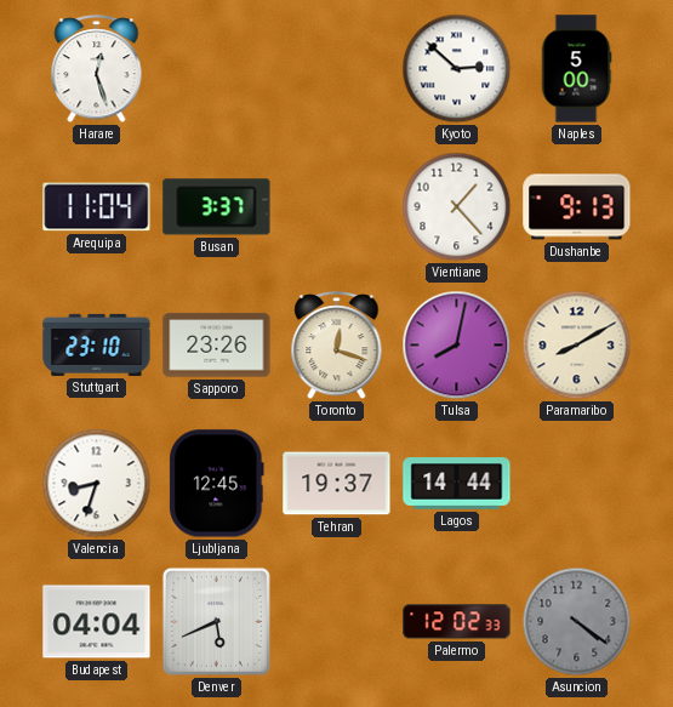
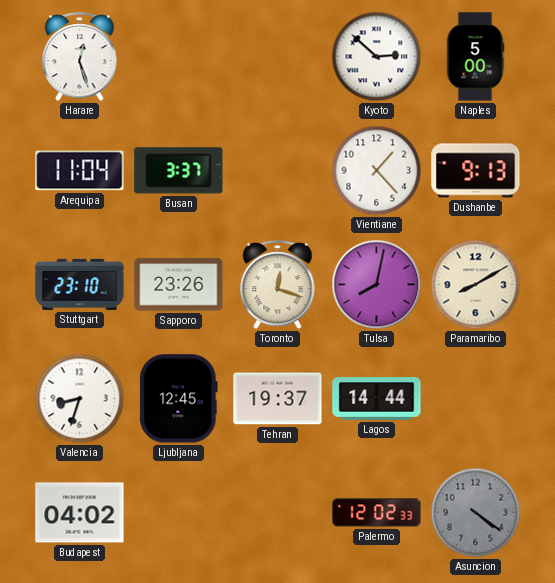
Budapest: 04:04 -> 04:02
Denver: 5:41 -> none
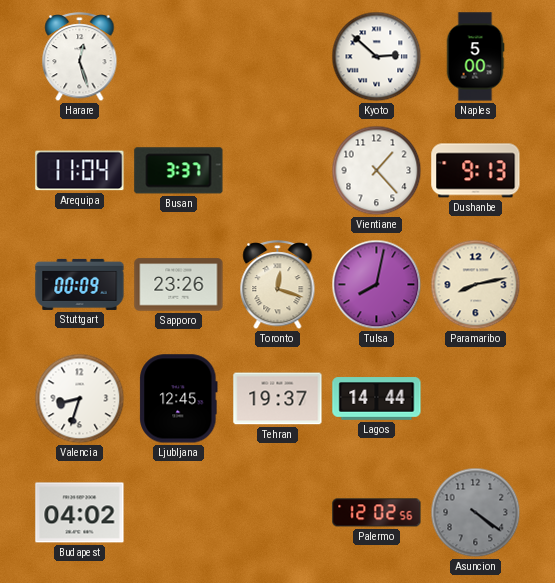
Stuttgart: 23:10 -> 00:09
Paramaribo: 8:10 -> 8:13
Palermo: 12:02:33 -> 12:02:56
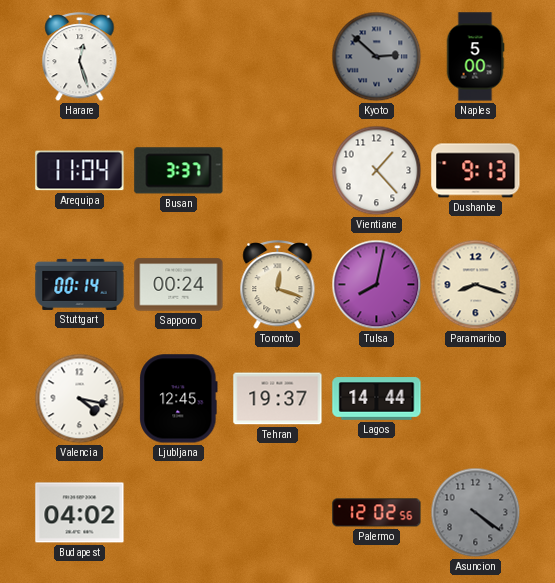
Kyoto dial: white -> grey
Stuttgart: 00:09 -> 00:14
Sapporo: 23:26 -> 00:24
Paramaribo: 8:13 -> 8:18
Valencia: 8:33 -> 4:17
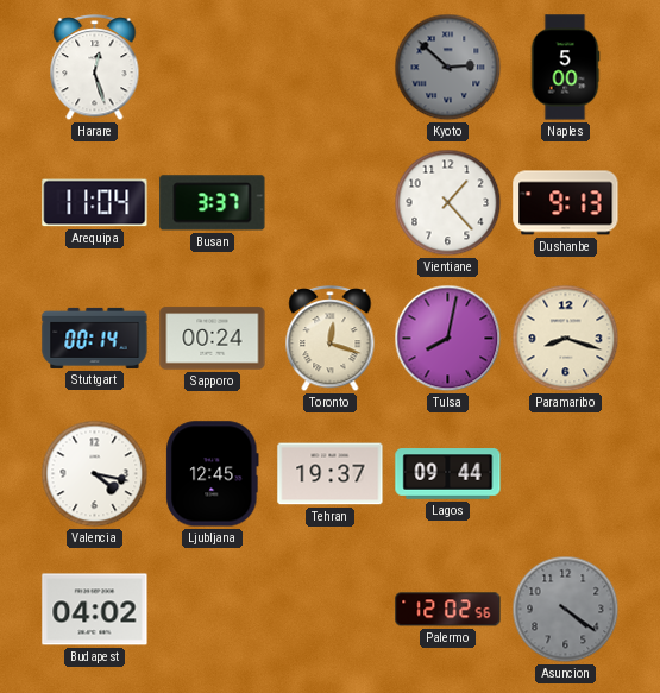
Lagos: 14:44 -> 09:44
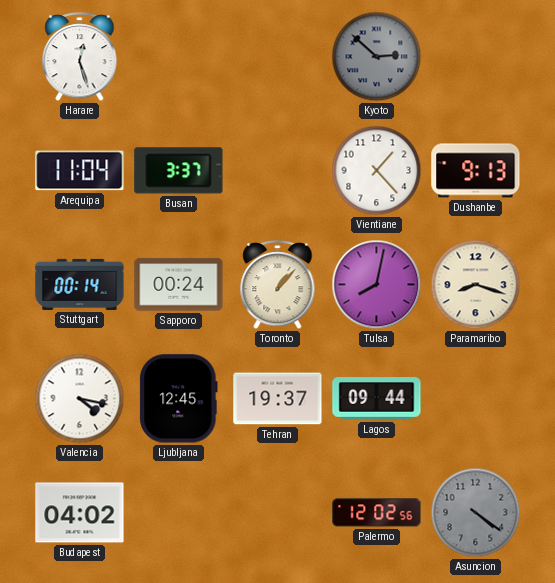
Naples: 5:00 -> none
Toronto: 12:18 -> 1:07
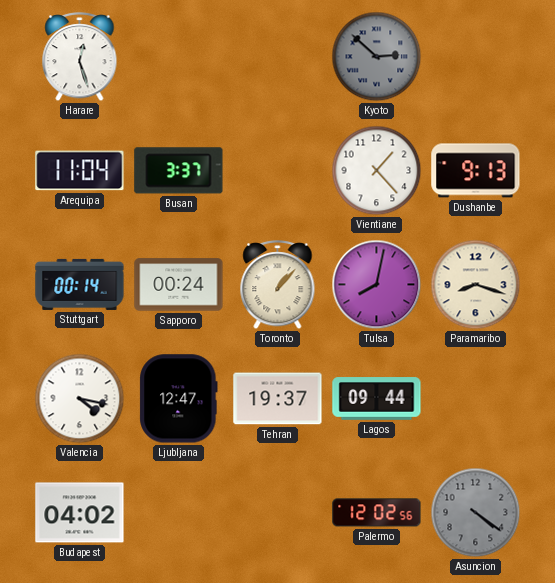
Ljubljana: 12:45 -> 12:47
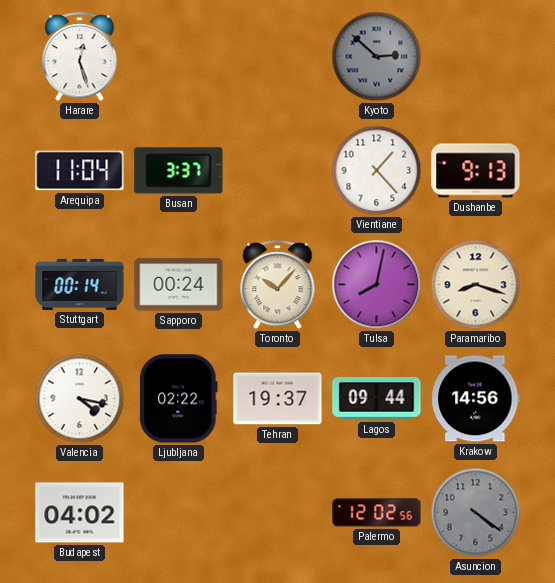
Toronto: 1:07 -> 10:07
Ljubljana: 12:47 -> 02:22
Krakow: none -> 14:56
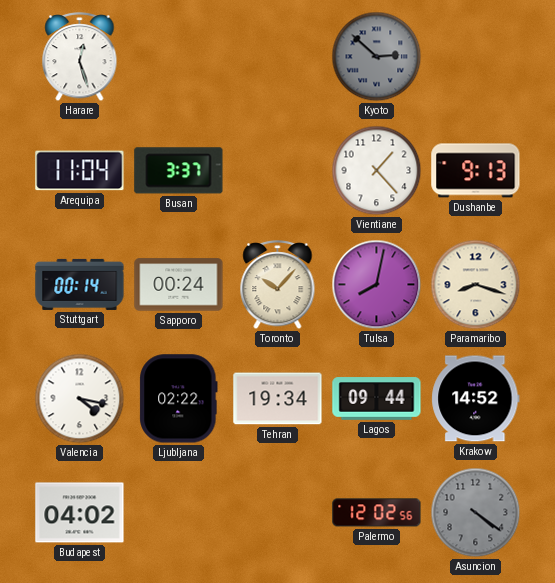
Tehran: 19:37 -> 19:34
Krakow: 14:56 -> 14:52
